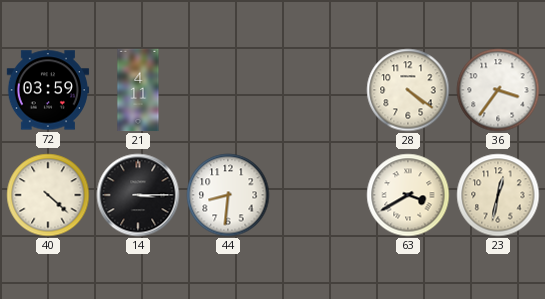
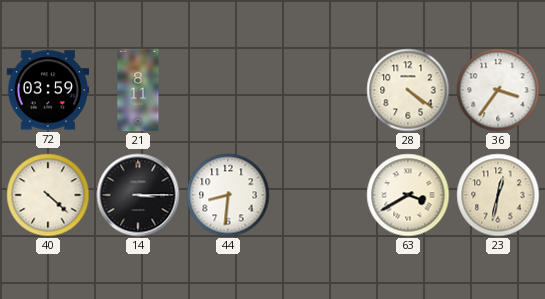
21: 4:11 -> 8:11
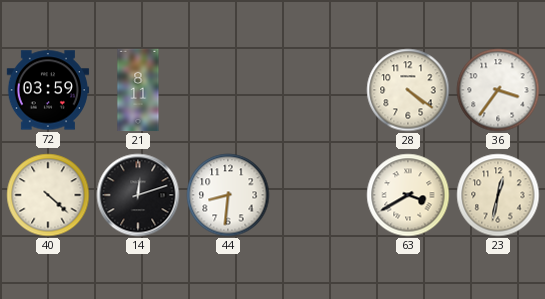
14: 3:15 -> 12:12
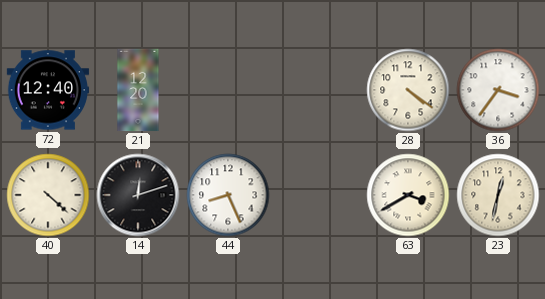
72: 03:59 -> 12:40
21: 8:11 -> 12:20
44: 8:31 -> 8:26
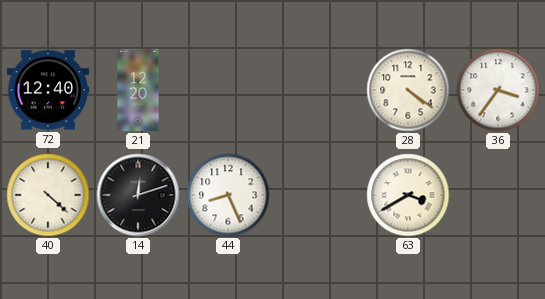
23: 12:32 -> none
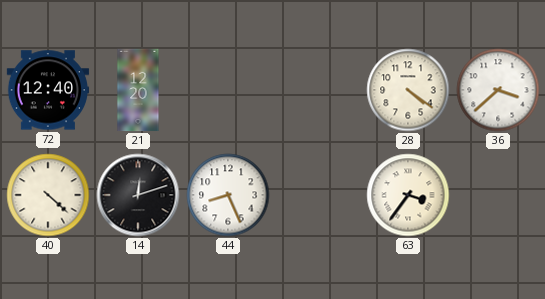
36: 3:36 -> 3:38
63: 3:40 -> 3:36
